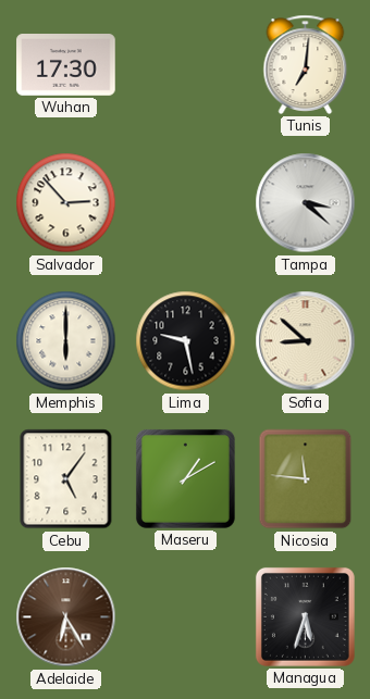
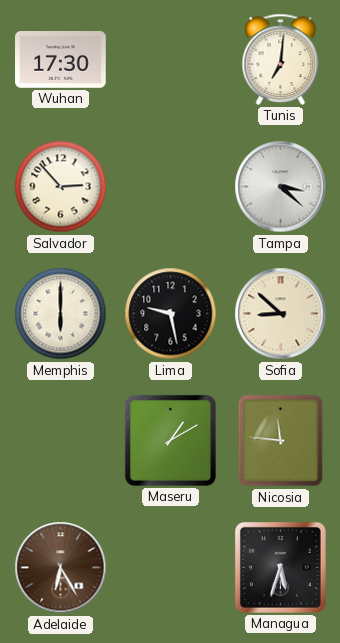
Cebu: 5:06 -> none
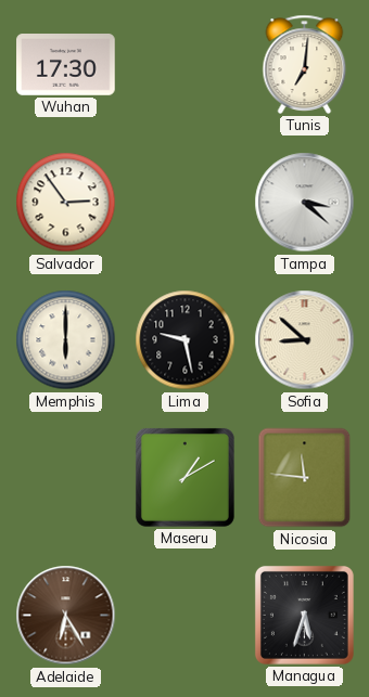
Salvador: 2:53 -> 2:54
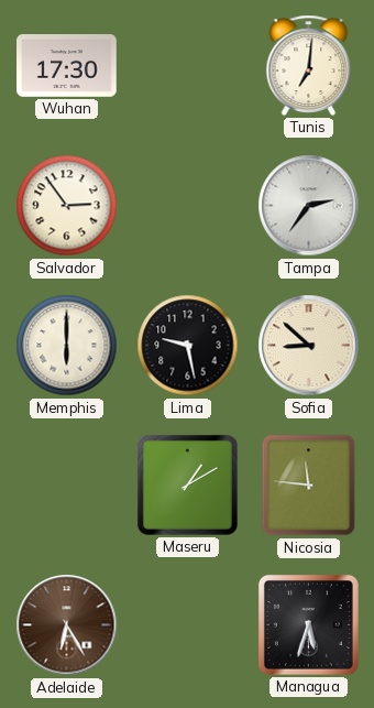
Tampa: 3:22 -> 2:36
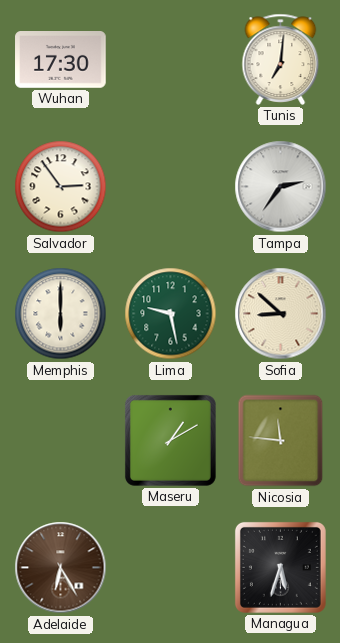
Lima dial: black -> green
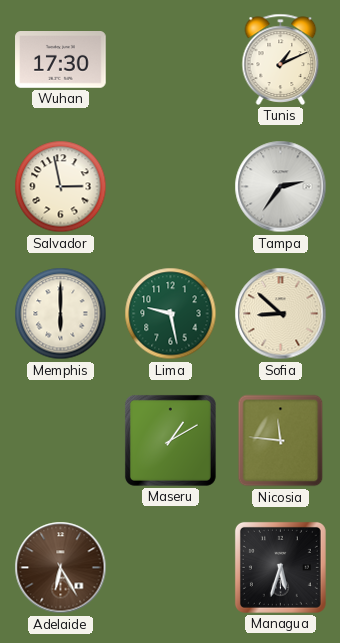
Tunis: 7:01 -> 1:11
Salvador: 2:54 -> 2:58
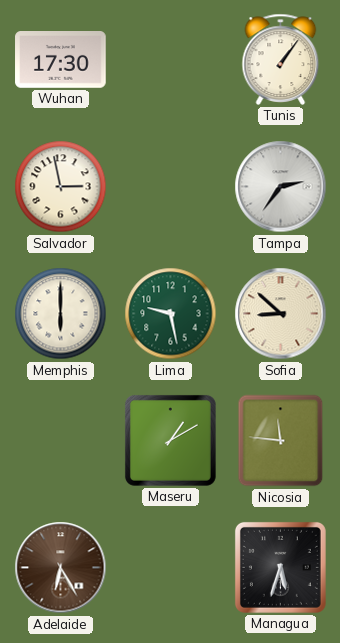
Tunis: 1:11 -> 1:06
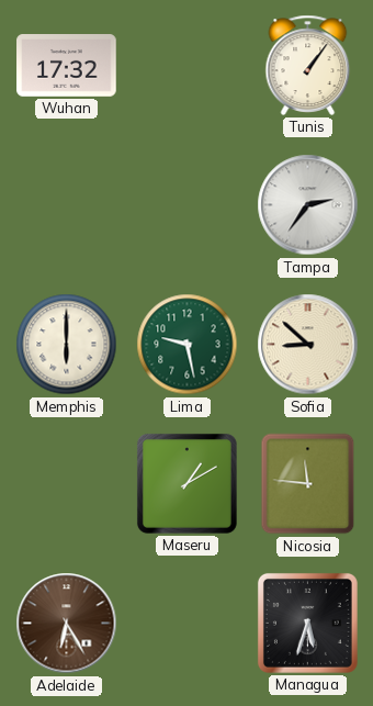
Wuhan: 17:30 -> 17:32
Salvador: 2:58 -> none
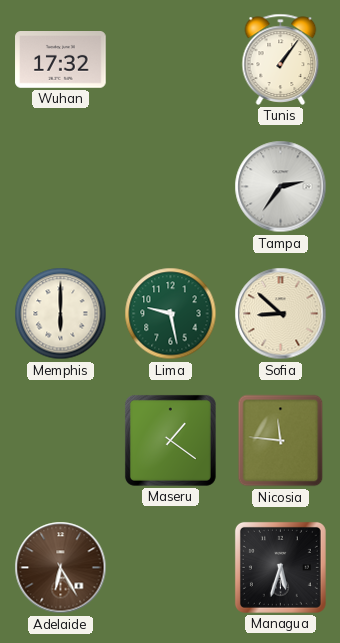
Maseru: 1:10 -> 1:21
